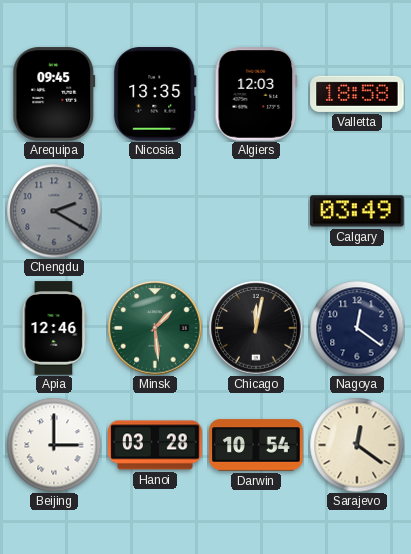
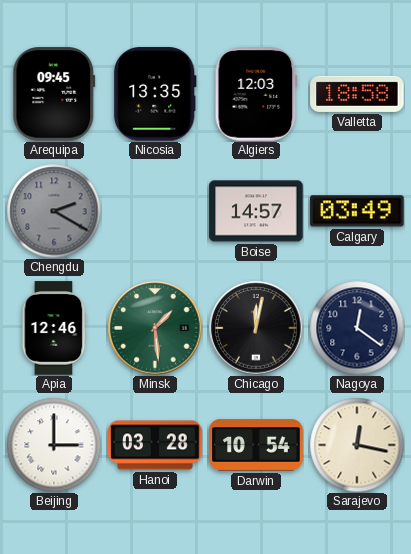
Boise: none -> 14:57
Sarajevo: 12:21 -> 12:17
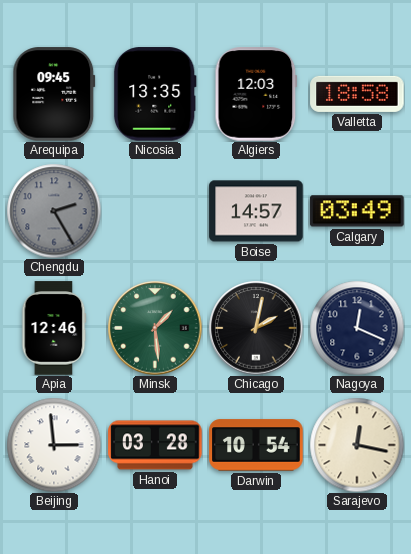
Chengdu: 2:20 -> 2:25
Chicago: 12:02 -> 2:02
Nagoya: 12:21 -> 12:19
Beijing: 3:00 -> 2:59
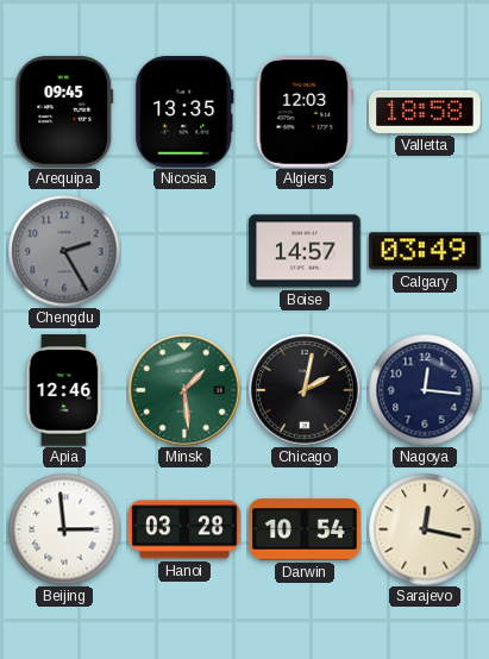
Nagoya: 12:19 -> 12:16
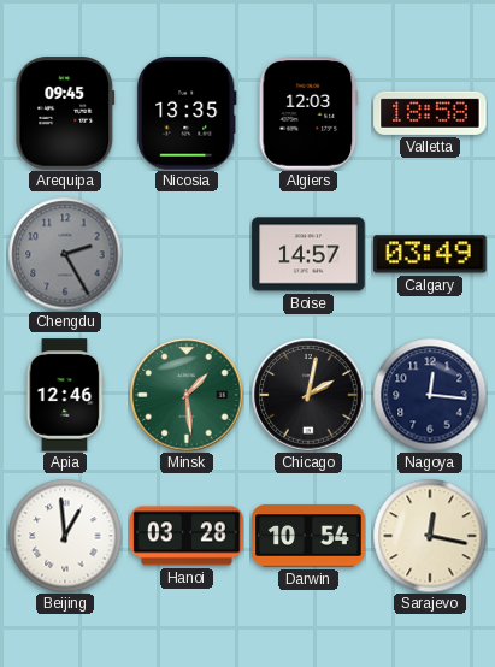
Beijing: 2:59 -> 12:59
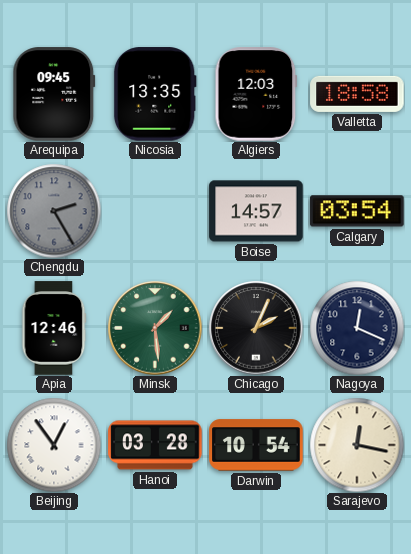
Calgary: 03:49 -> 03:54
Chicago: 2:02 -> 2:04
Nagoya: 12:16 -> 12:19
Beijing: 12:59 -> 12:54
